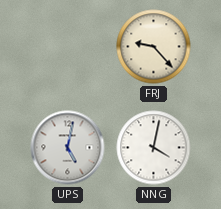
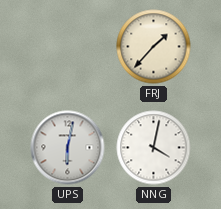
FRJ: 9:23 -> 1:37
UPS: 5:02 -> 6:02
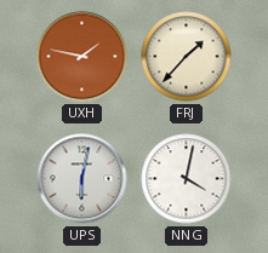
UXH: none -> 1:47
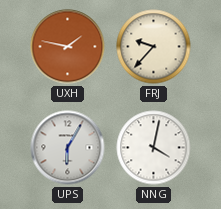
FRJ: 1:37 -> 9:37
UPS: 6:02 -> 6:05
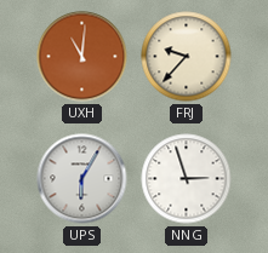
UXH: 1:47 -> 11:01
NNG: 4:02 -> 2:57
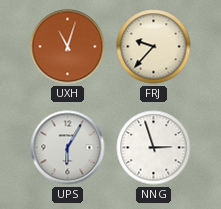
UXH: 11:01 -> 11:03
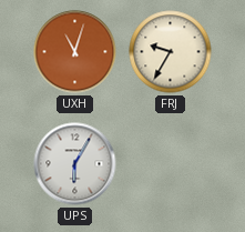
FRJ: 9:37 -> 9:35
NNG: 2:57 -> none
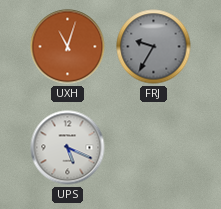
FRJ dial: cream -> grey
UPS: 6:05 -> 5:19
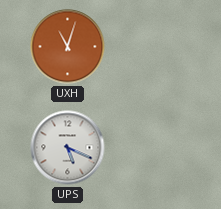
FRJ: 9:35 -> none
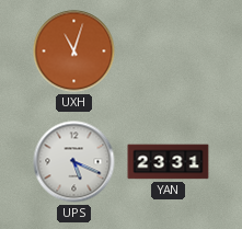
YAN: none -> 23:31
